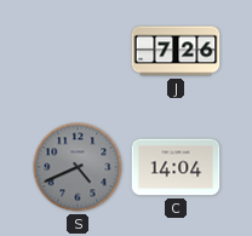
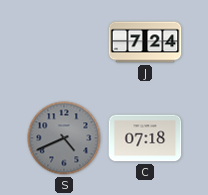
J: 7:26 -> 7:24
C: 14:04 -> 07:18
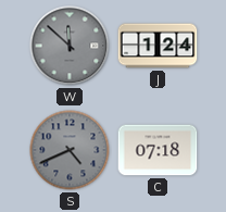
W: none -> 11:52
J: 7:24 -> 1:24
